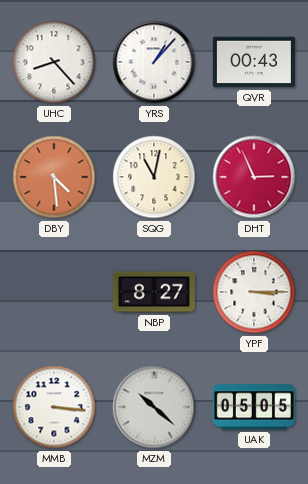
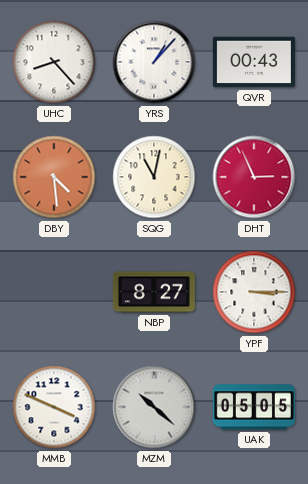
MMB: 3:16 -> 3:49
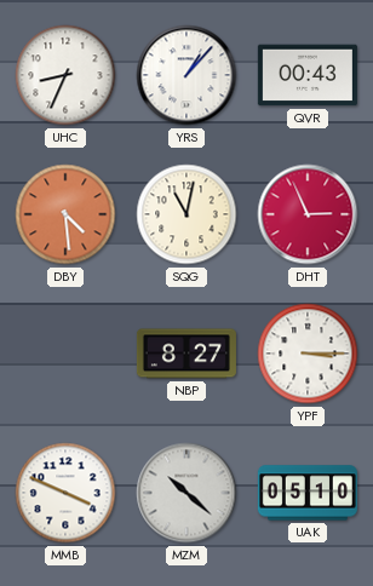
UHC: 8:23 -> 8:34
UAK: 05:05 -> 05:10
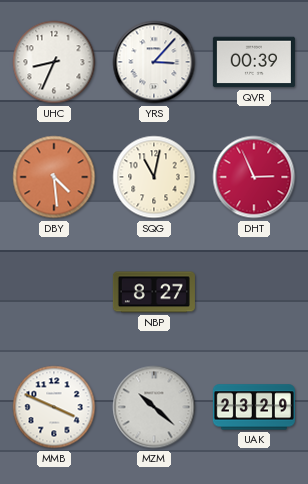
YRS: 1:07 -> 3:07
QVR: 00:43 -> 00:39
YPF: 3:15 -> none
UAK: 05:10 -> 23:29
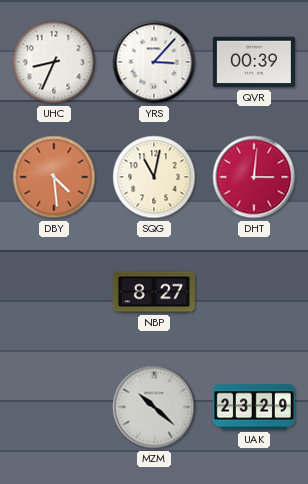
DHT: 2:56 -> 3:01
MMB: 3:49 -> none
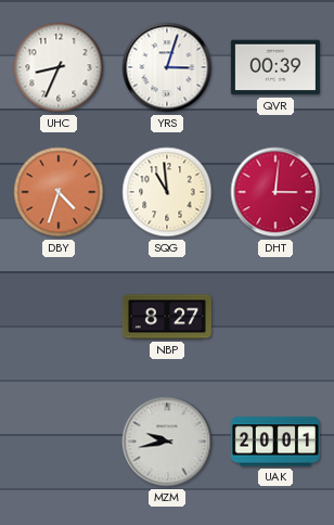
YRS: 3:07 -> 3:03
DBY: 4:29 -> 4:33
SQG: 11:02 -> 10:59
MZM: 10:22 -> 9:43
UAK: 23:29 -> 20:01
